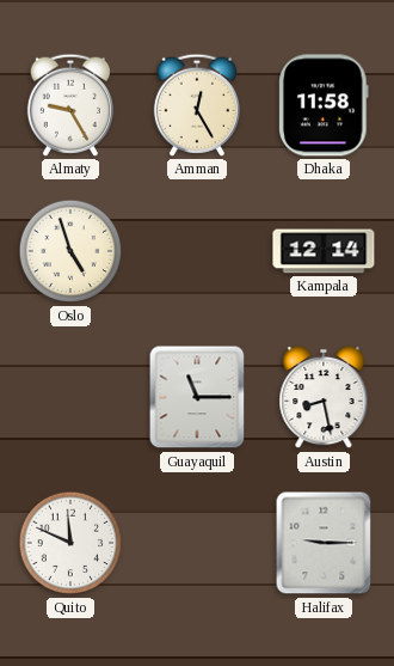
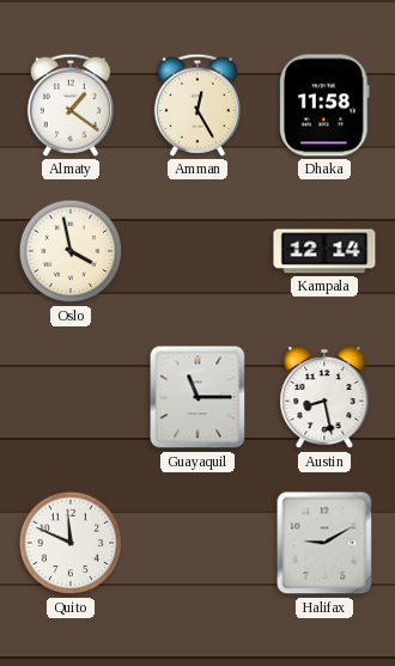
Almaty: 9:25 -> 1:21
Oslo: 4:57 -> 3:58
Halifax: 9:15 -> 9:10
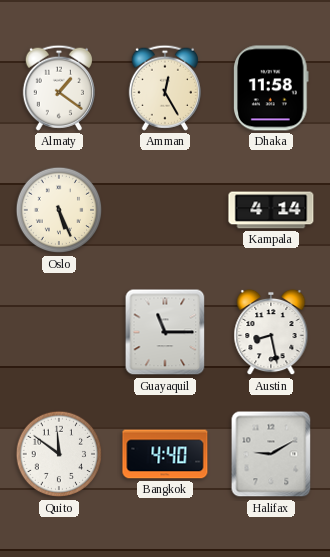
Oslo: 3:58 -> 5:26
Kampala: 12:14 -> 4:14
Quito: 11:49 -> 11:51
Bangkok: none -> 4:40
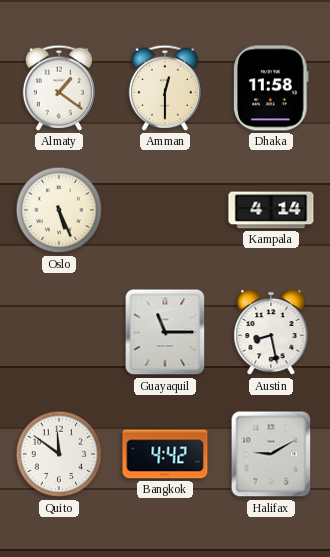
Amman: 12:25 -> 12:30
Bangkok: 4:40 -> 4:42
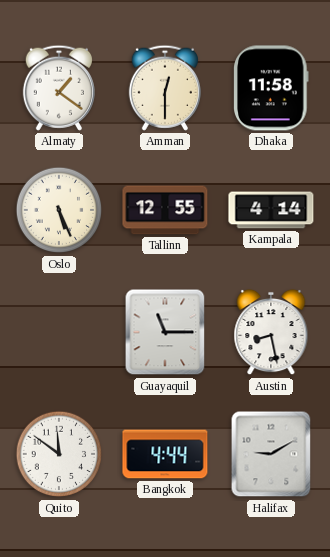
Tallinn: none -> 12:55
Bangkok: 4:42 -> 4:44
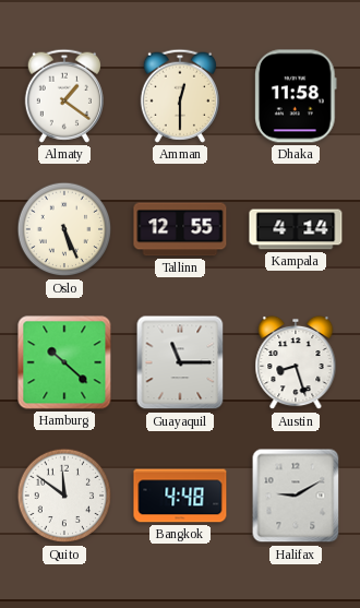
Hamburg: none -> 10:22
Austin: 8:28 -> 8:27
Bangkok: 4:44 -> 4:48
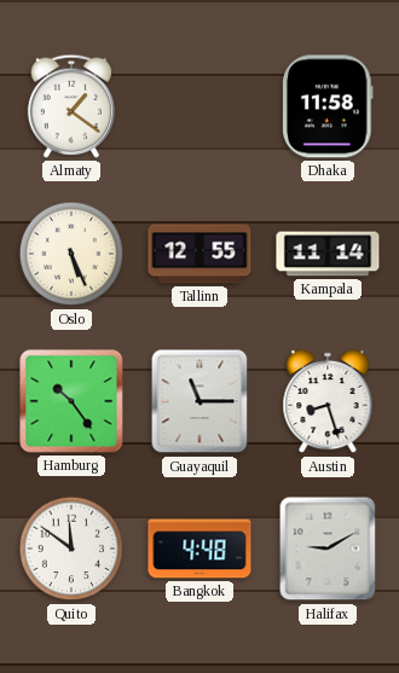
Amman: 12:30 -> none
Kampala: 4:14 -> 11:14
Hamburg: 10:22 -> 10:24
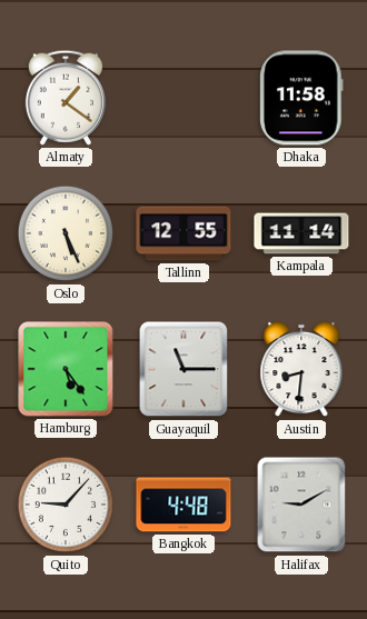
Hamburg: 10:24 -> 5:24
Austin: 8:27 -> 8:31
Quito: 11:51 -> 9:07
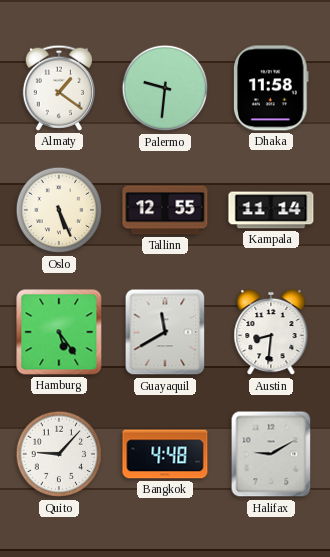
Palermo: none -> 9:31
Guayaquil: 11:15 -> 11:40
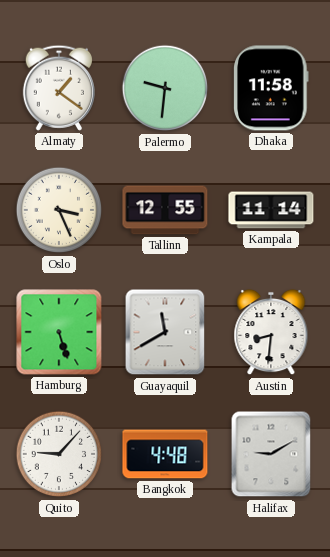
Oslo: 5:26 -> 3:26
Hamburg: 5:24 -> 5:27
